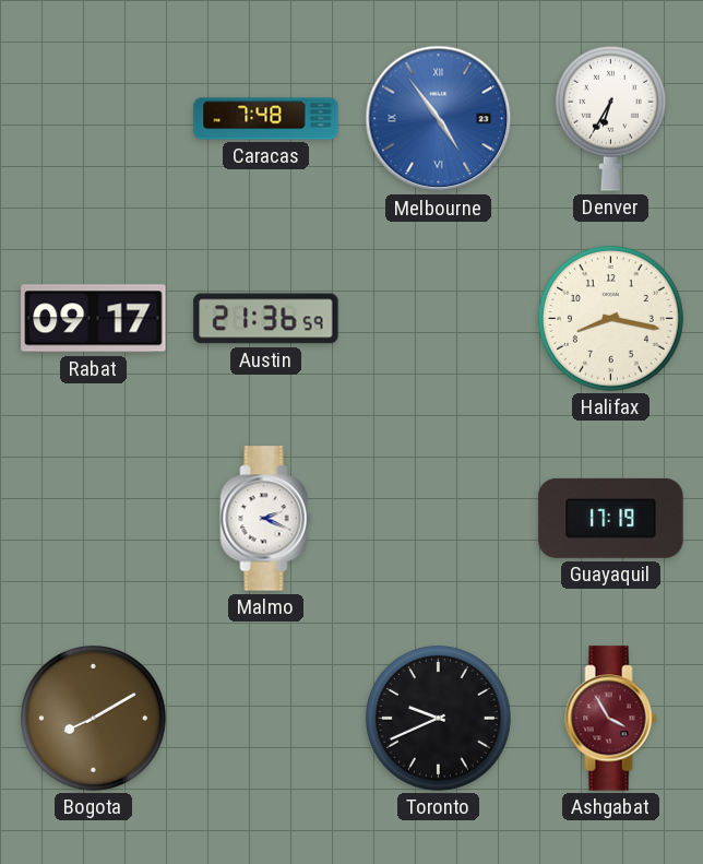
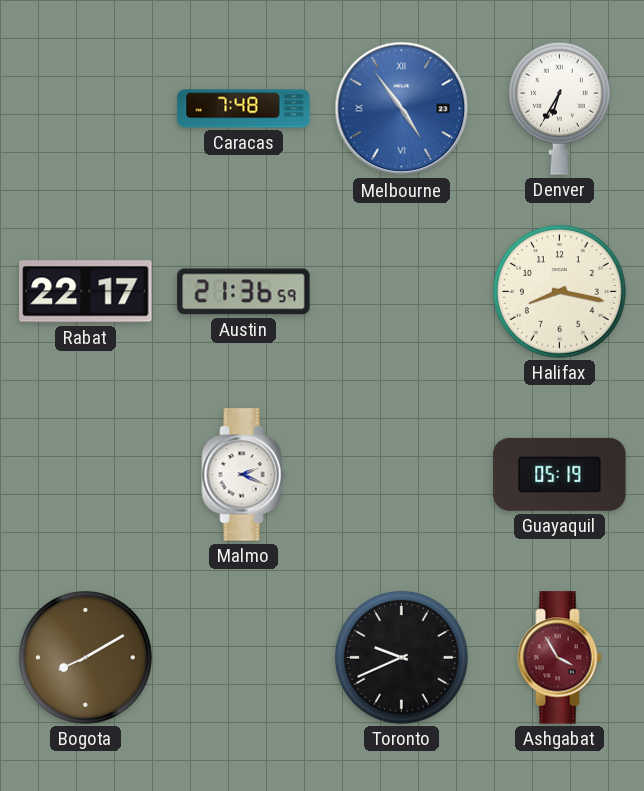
Rabat: 09:17 -> 22:17
Guayaquil: 17:19 -> 05:19
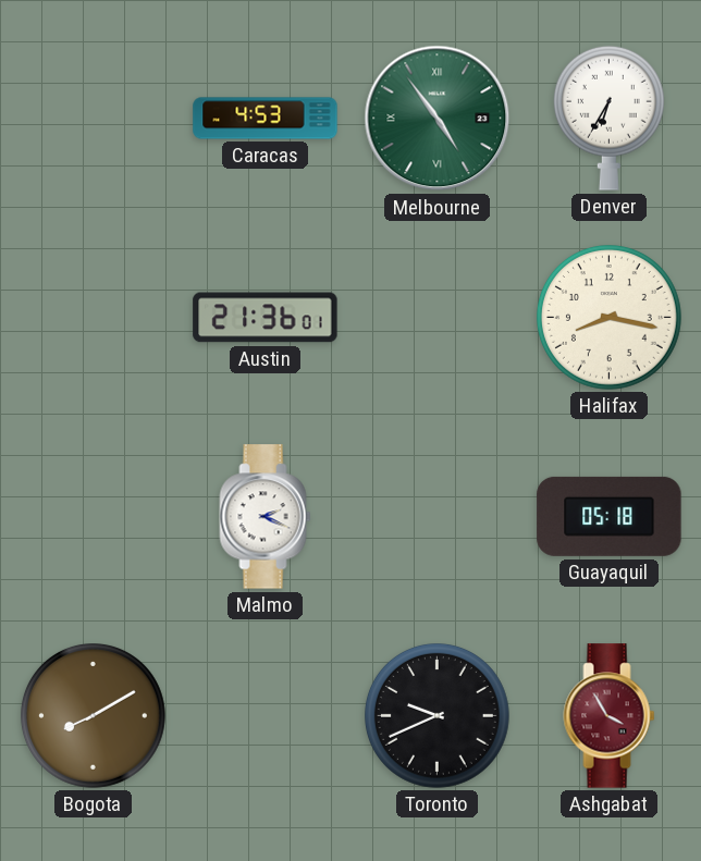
Caracas: 7:48 -> 4:53
Melbourne dial: blue -> green
Rabat: 22:17 -> none
Austin: 21:36:59 -> 21:36:01
Guayaquil: 05:19 -> 05:18
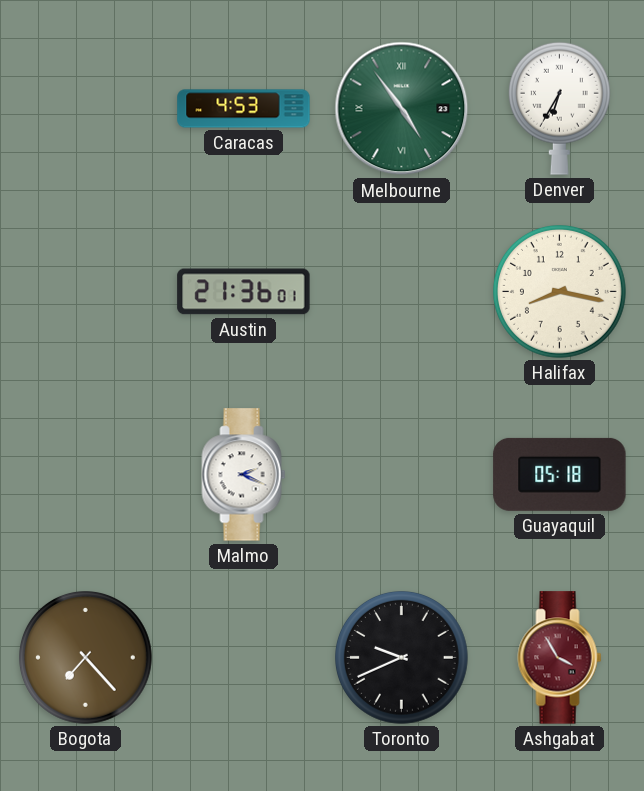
Bogota: 8:10 -> 7:23
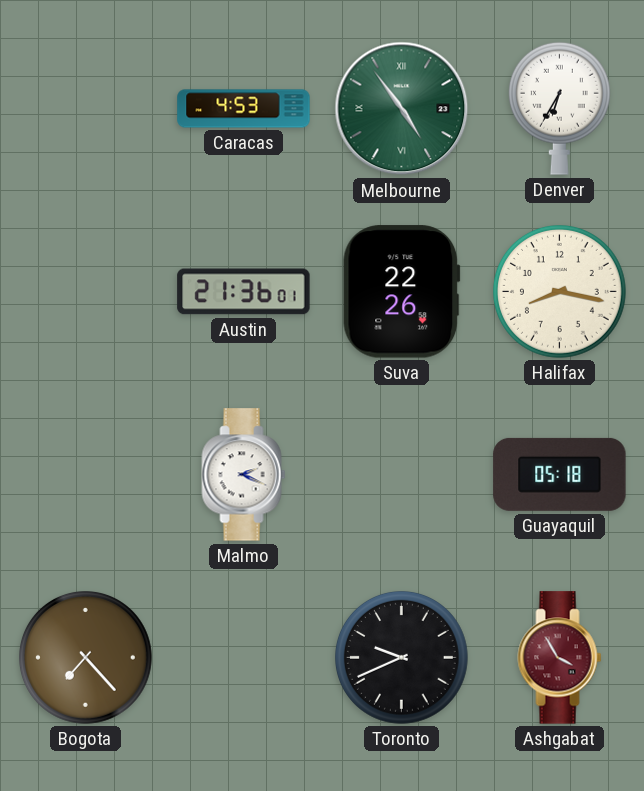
Suva: none -> 22:26
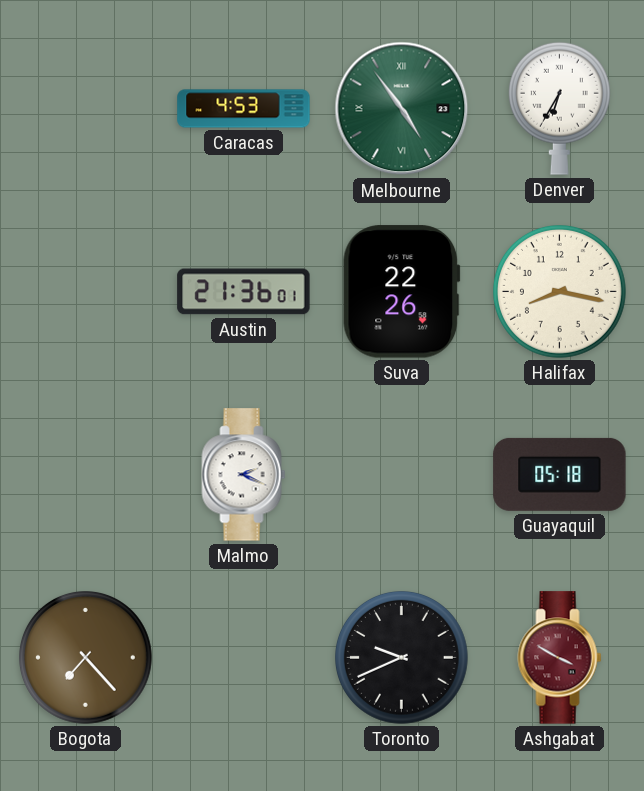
Ashgabat: 3:55 -> 3:50
